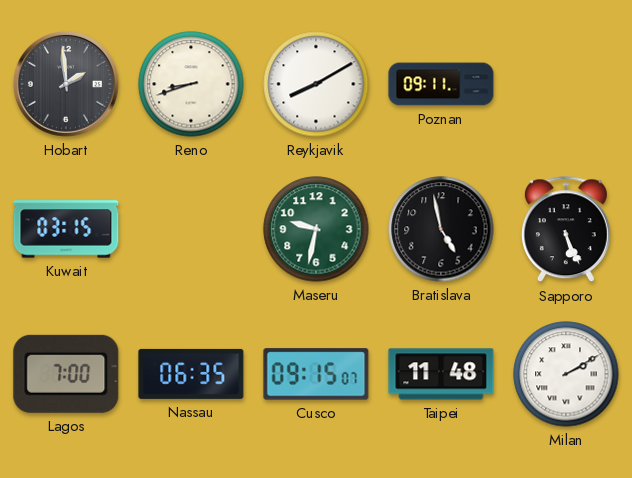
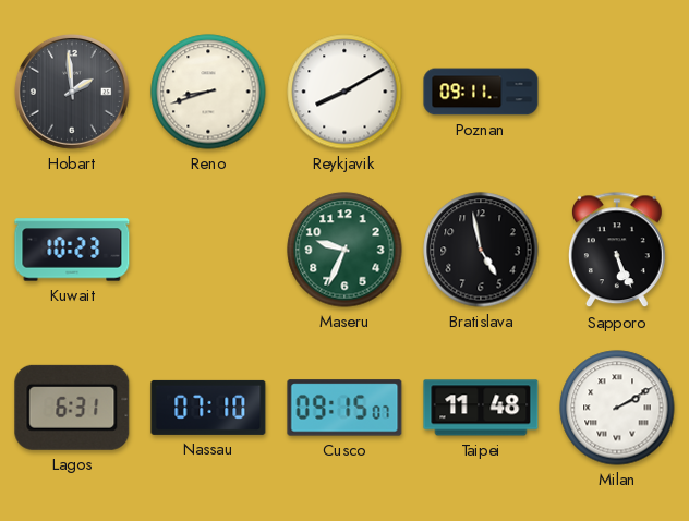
Kuwait: 03:15 -> 10:23
Maseru: 9:32 -> 9:34
Lagos: 7:00 -> 6:31
Nassau: 06:35 -> 07:10
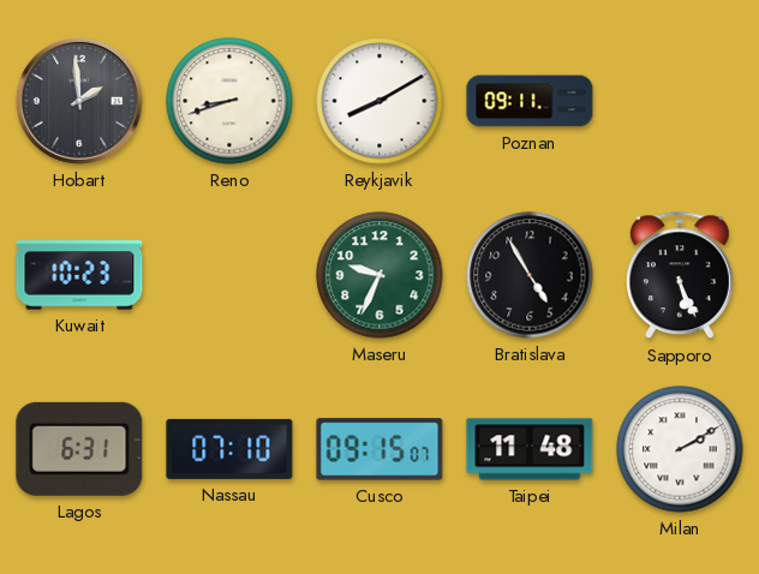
Bratislava: 4:58 -> 4:55
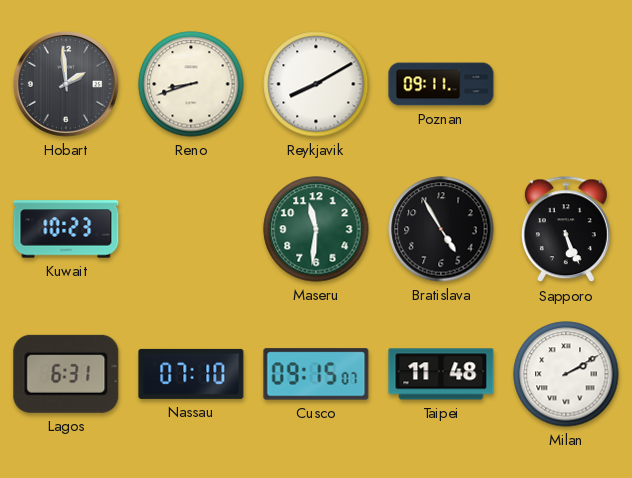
Maseru: 9:34 -> 11:31
